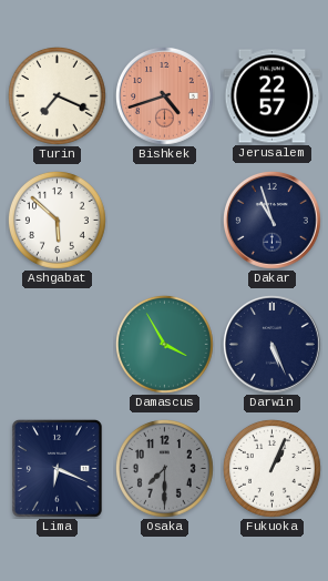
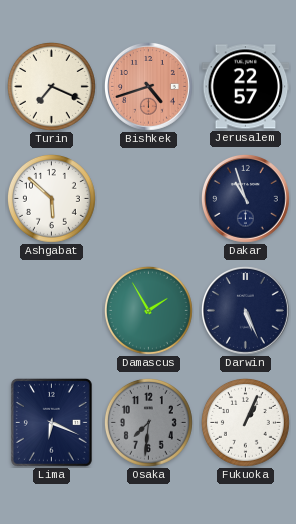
Damascus: 3:55 -> 1:55
Osaka: 7:30 -> 7:31
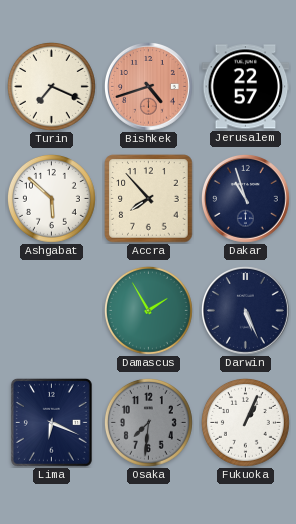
Accra: none -> 7:53
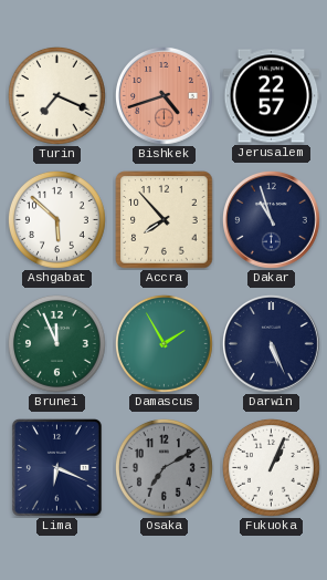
Brunei: none -> 11:56
Osaka: 7:31 -> 7:10
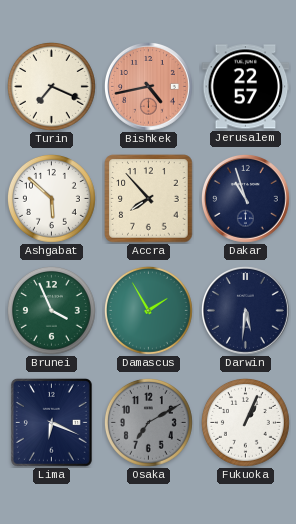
Bishkek: 4:42 -> 4:43
Brunei: 11:56 -> 3:56
Darwin: 5:26 -> 5:31
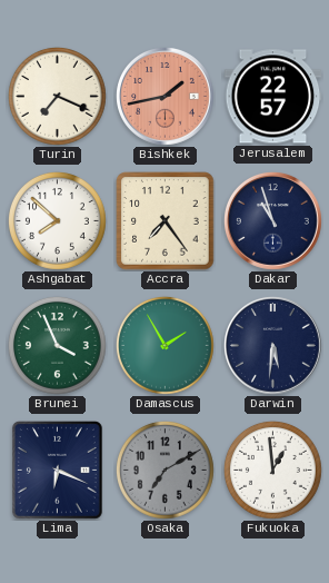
Bishkek: 4:43 -> 1:43
Ashgabat: 5:52 -> 7:52
Accra: 7:53 -> 7:24
Fukuoka: 1:04 -> 12:59
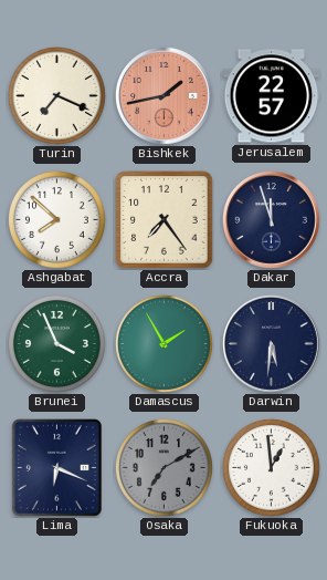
Dakar: 10:57 -> 11:57
